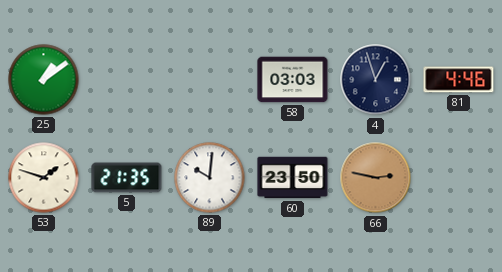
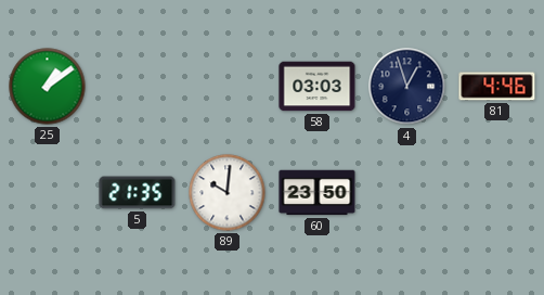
53: 1:48 -> none
66: 2:47 -> none
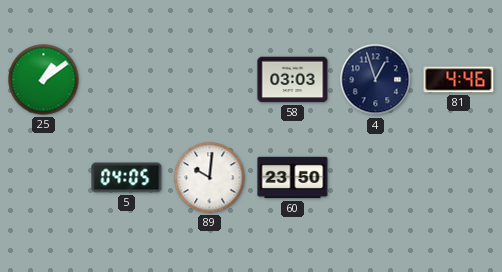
5: 21:35 -> 04:05
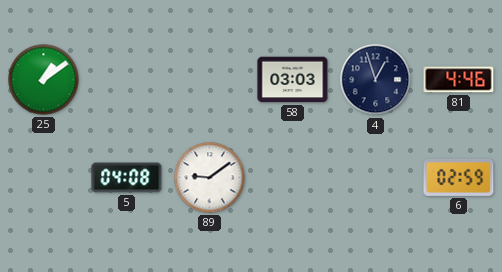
5: 04:05 -> 04:08
89: 10:01 -> 9:09
60: 23:50 -> none
6: none -> 02:59
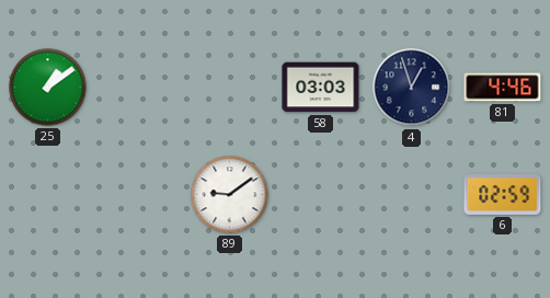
5: 04:08 -> none
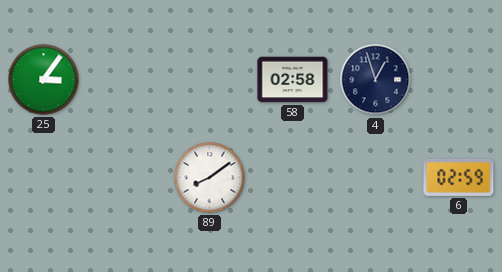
25: 1:09 -> 3:06
58: 03:03 -> 02:58
81: 4:46 -> none
89: 9:09 -> 8:09
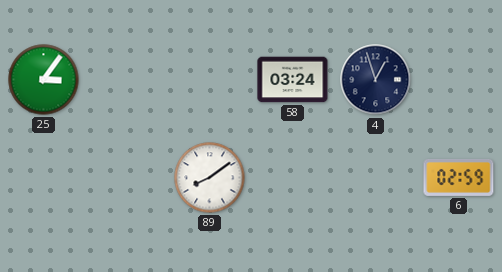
58: 02:58 -> 03:24
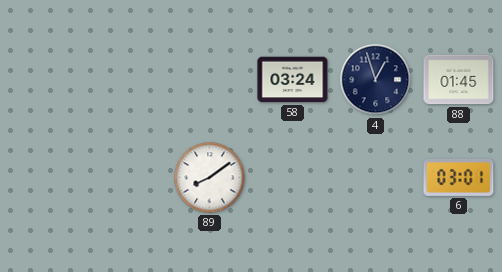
25: 3:06 -> none
88: none -> 01:45
6: 02:59 -> 03:01
